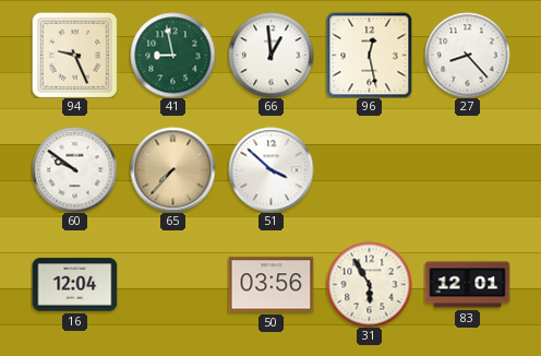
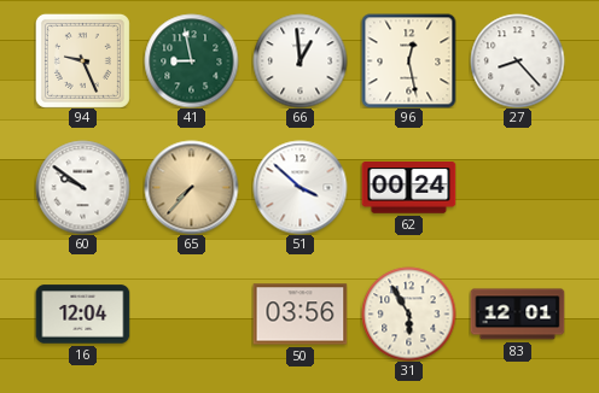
62: none -> 00:24
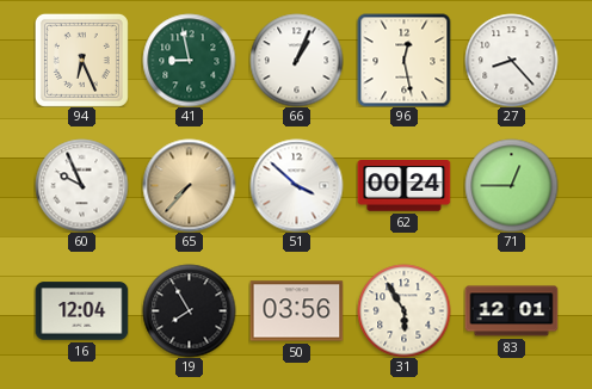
94: 9:26 -> 6:26
66: 12:59 -> 1:04
60: 9:51 -> 9:56
71: none -> 12:45
19: none -> 7:55
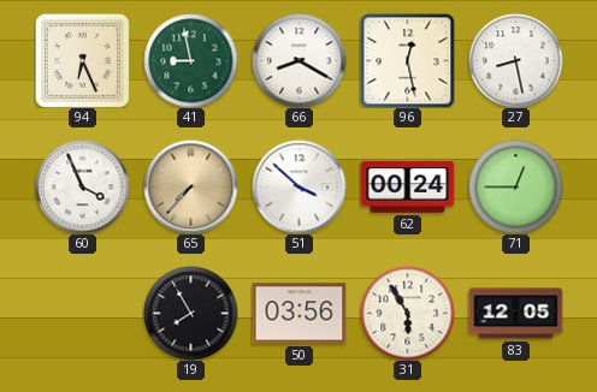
66: 1:04 -> 8:20
27: 8:23 -> 8:28
60: 9:56 -> 3:56
16: 12:04 -> none
83: 12:01 -> 12:05
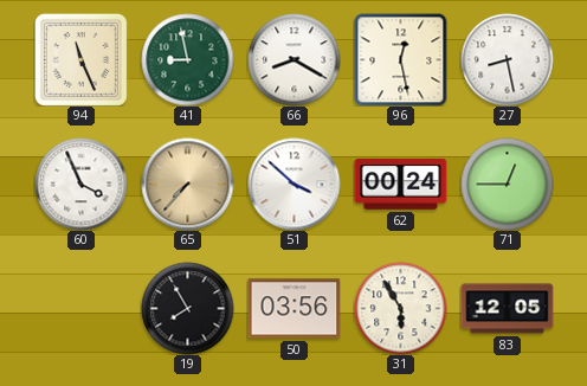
94: 6:26 -> 11:26
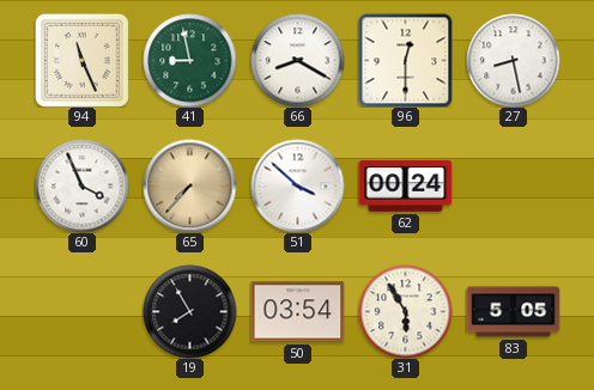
96: 12:28 -> 12:30
71: 12:45 -> none
50: 03:56 -> 03:54
83: 12:05 -> 5:05
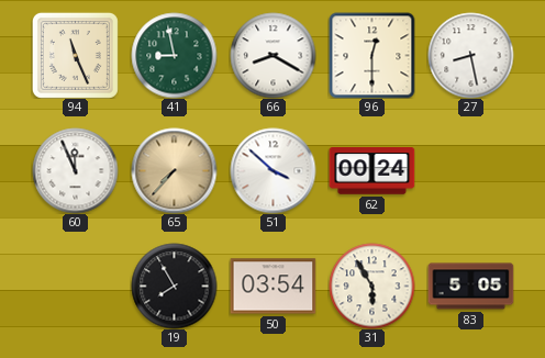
60: 3:56 -> 11:56
